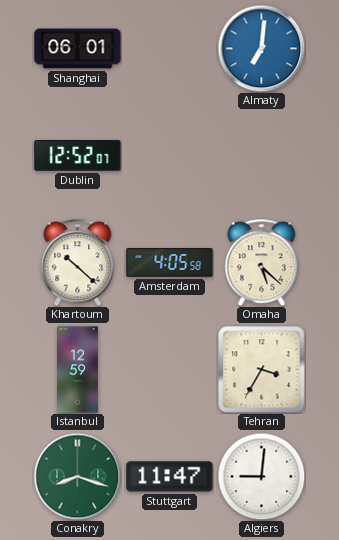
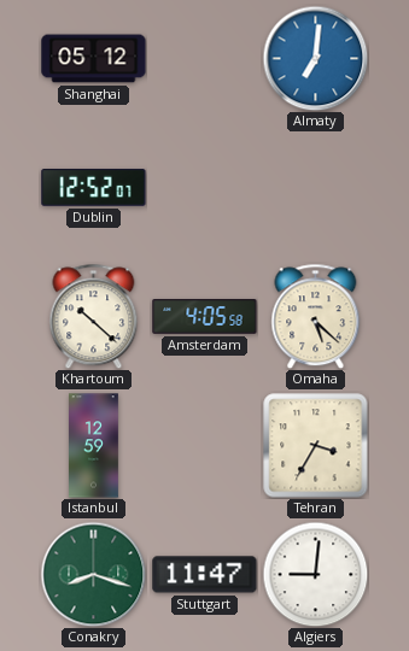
Shanghai: 06:01 -> 05:12
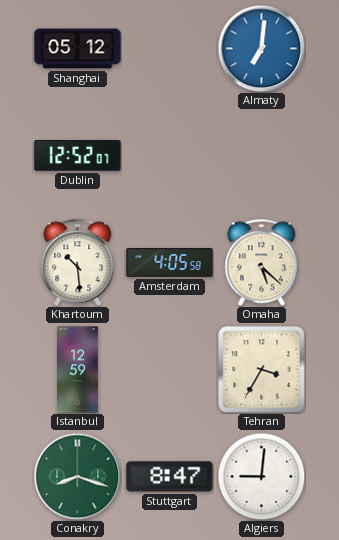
Khartoum: 10:22 -> 10:29
Stuttgart: 11:47 -> 8:47
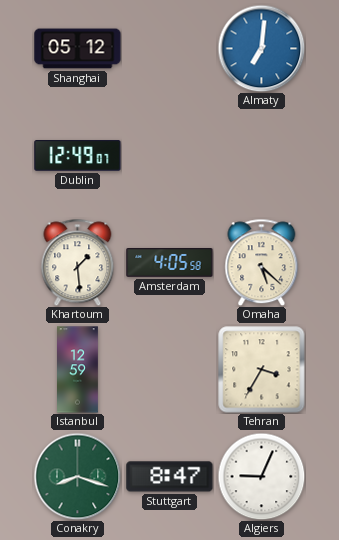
Dublin: 12:52 -> 12:49
Khartoum: 10:29 -> 1:29
Algiers: 9:01 -> 9:04
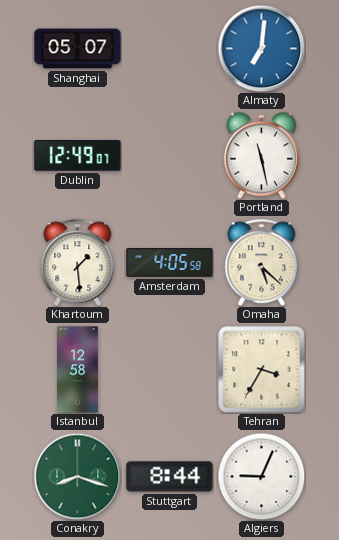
Shanghai: 05:12 -> 05:07
Portland: none -> 11:28
Istanbul: 12:59 -> 12:58
Stuttgart: 8:47 -> 8:44
